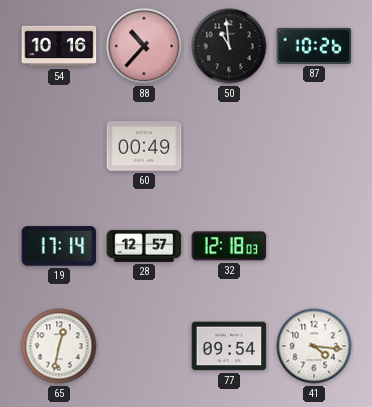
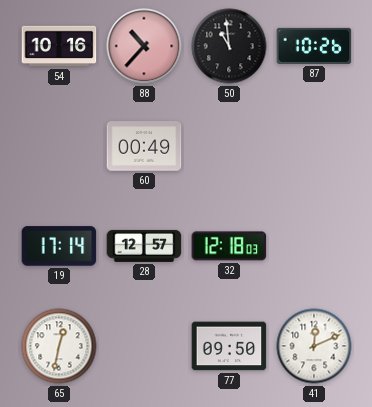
77: 09:54 -> 09:50
41: 4:16 -> 12:11
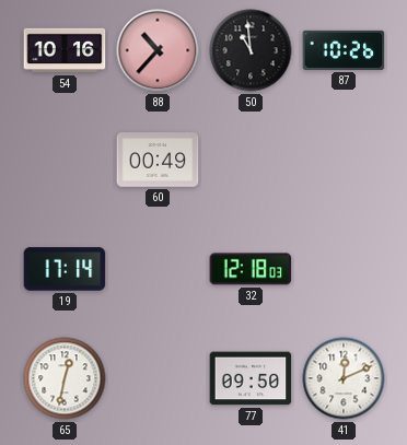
28: 12:57 -> none
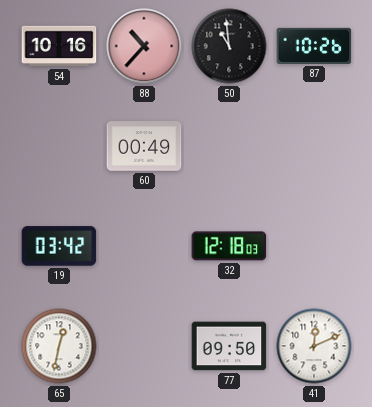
19: 17:14 -> 03:42
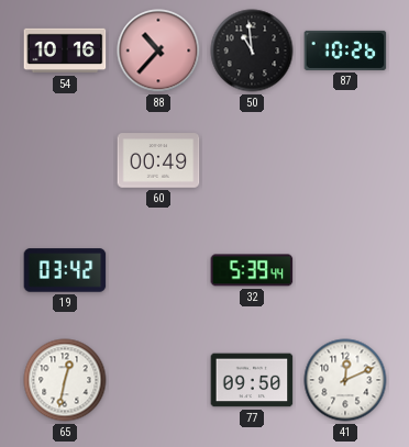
32: 12:18 -> 5:39
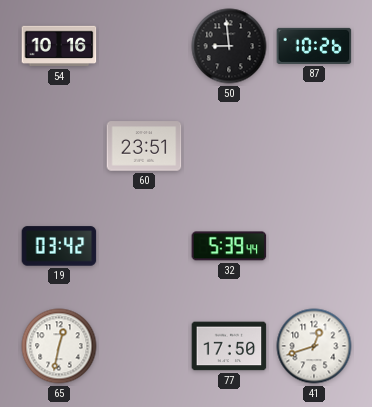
88: 10:37 -> none
50: 10:59 -> 8:59
60: 00:49 -> 23:51
77: 09:50 -> 17:50
41: 12:11 -> 12:42
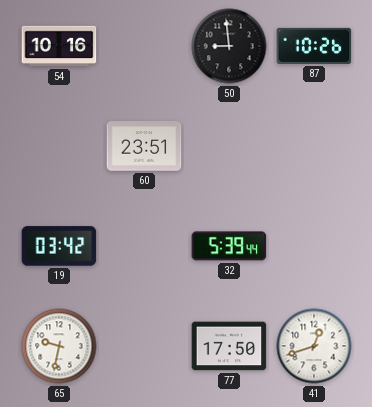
65: 12:32 -> 9:32
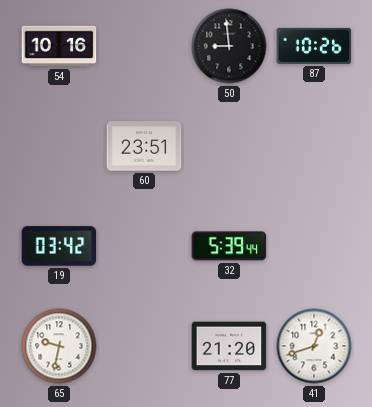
77: 17:50 -> 21:20
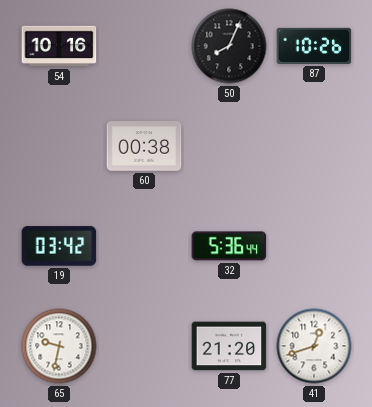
50: 8:59 -> 8:04
60: 23:51 -> 00:38
32: 5:39 -> 5:36
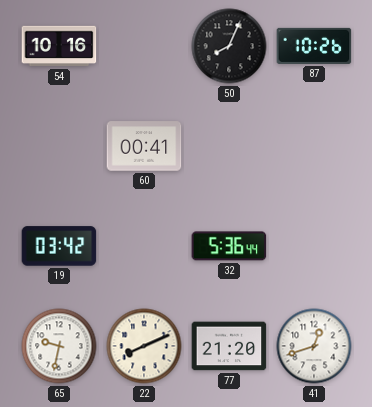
60: 00:38 -> 00:41
22: none -> 8:11
